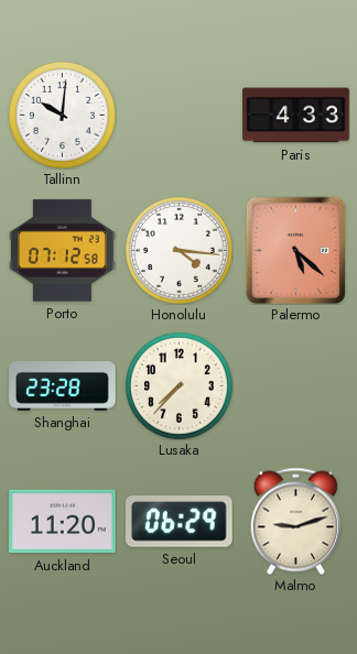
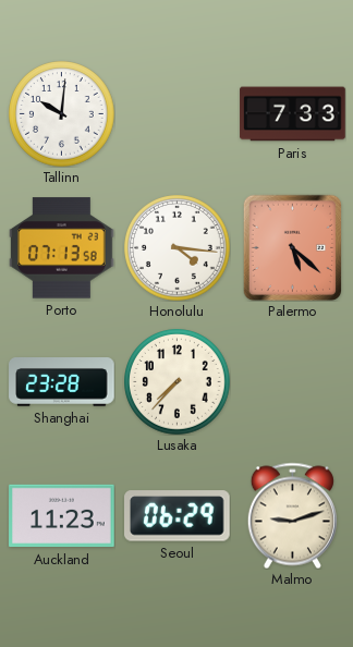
Paris: 4:33 -> 7:33
Porto: 07:12 -> 07:13
Auckland: 11:20 -> 11:23
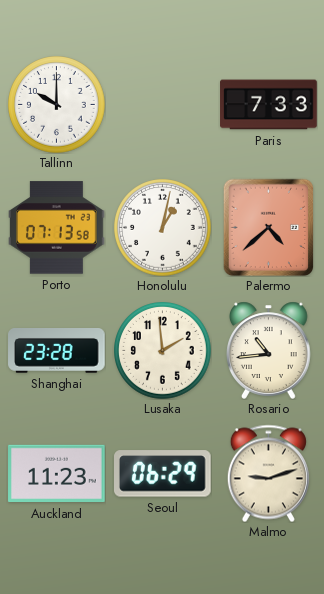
Tallinn: 10:01 -> 10:00
Honolulu: 4:16 -> 1:02
Palermo: 5:22 -> 4:38
Lusaka: 7:37 -> 1:59
Rosario: none -> 10:44
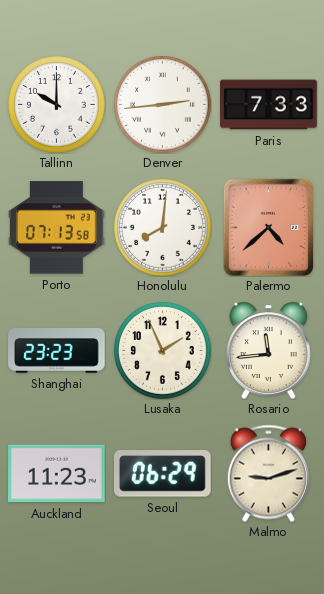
Denver: none -> 2:44
Honolulu: 1:02 -> 8:01
Shanghai: 23:28 -> 23:23
Lusaka: 1:59 -> 1:56
Rosario: 10:44 -> 11:44
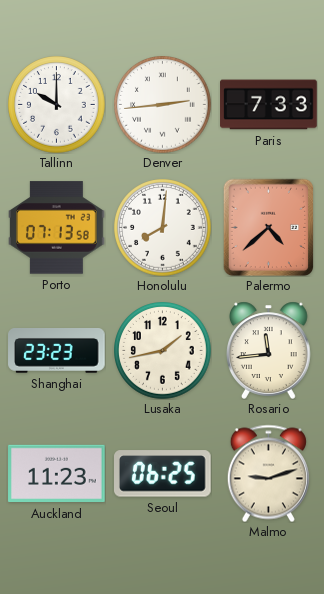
Lusaka: 1:56 -> 1:43
Seoul: 06:29 -> 06:25
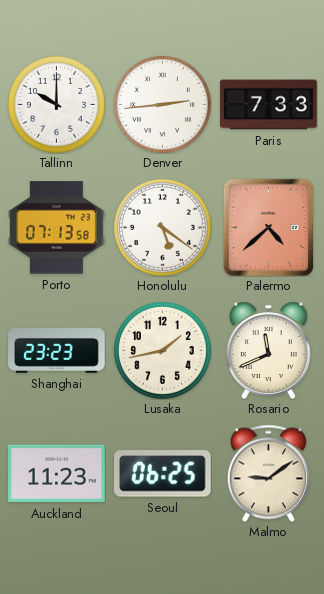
Honolulu: 8:01 -> 5:21
Rosario: 11:44 -> 11:41
Malmo: 9:12 -> 9:09
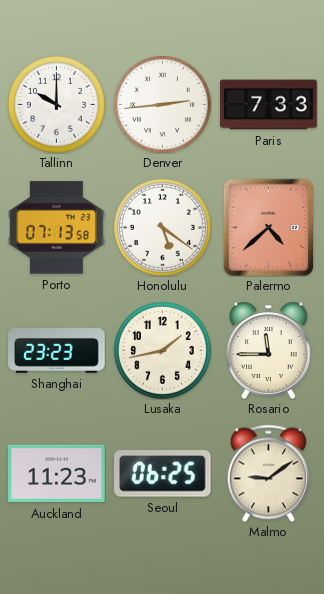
Rosario: 11:41 -> 11:45
